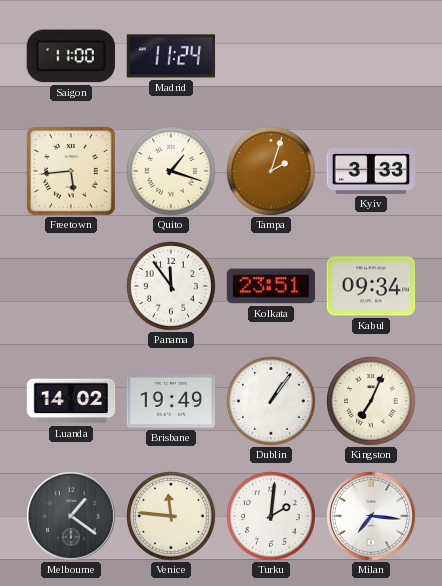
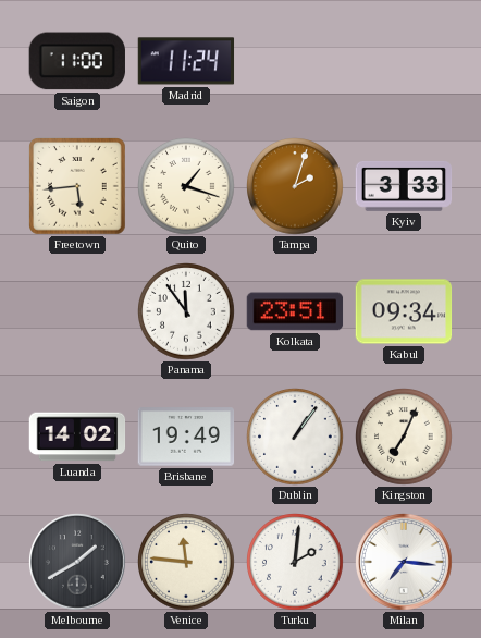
Melbourne: 1:21 -> 1:40
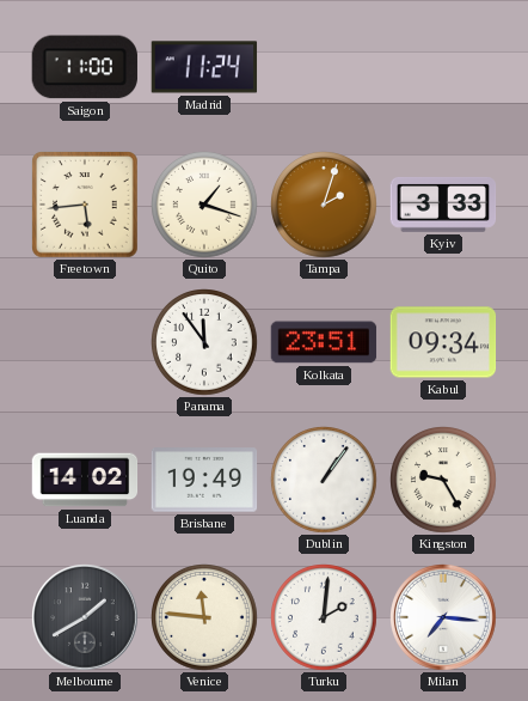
Kingston: 7:04 -> 9:25
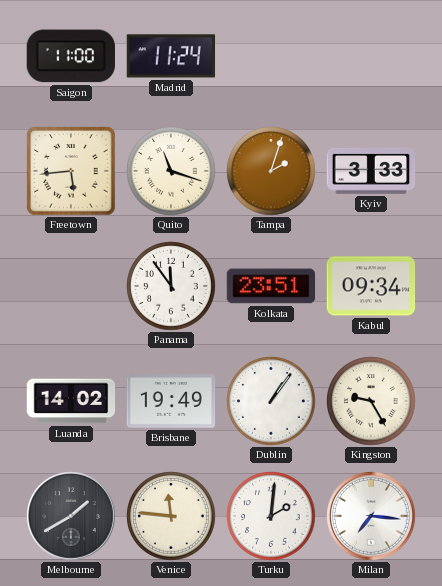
Quito: 1:18 -> 11:18
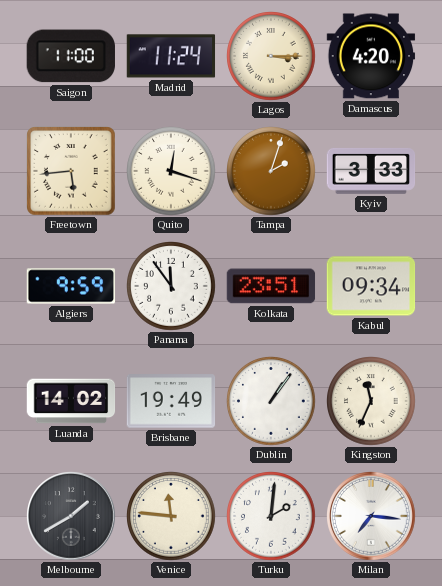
Lagos: none -> 3:15
Damascus: none -> 4:20
Quito: 11:18 -> 12:18
Algiers: none -> 9:59
Kingston: 9:25 -> 11:34
